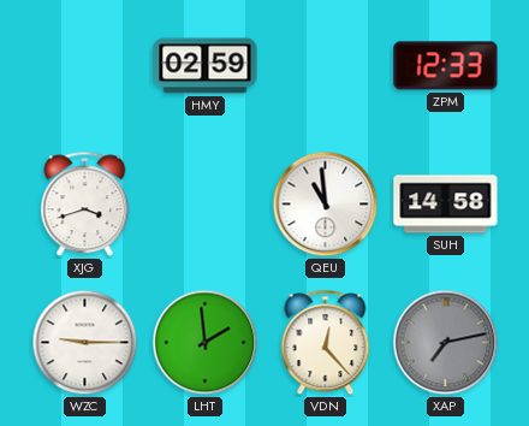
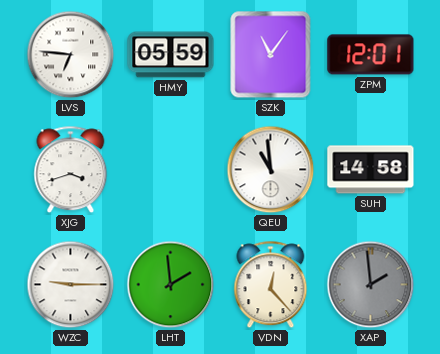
LVS: none -> 6:46
HMY: 02:59 -> 05:59
SZK: none -> 11:06
ZPM: 12:33 -> 12:01
XAP: 7:13 -> 1:59
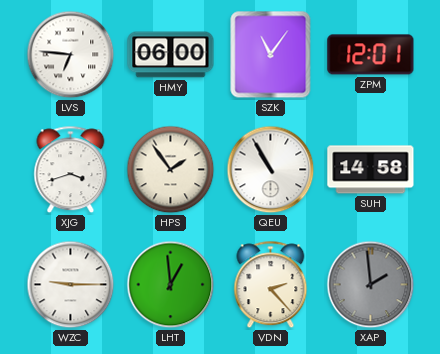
HMY: 05:59 -> 06:00
HPS: none -> 1:54
QEU: 10:59 -> 10:55
LHT: 1:59 -> 12:59
VDN: 12:23 -> 2:23
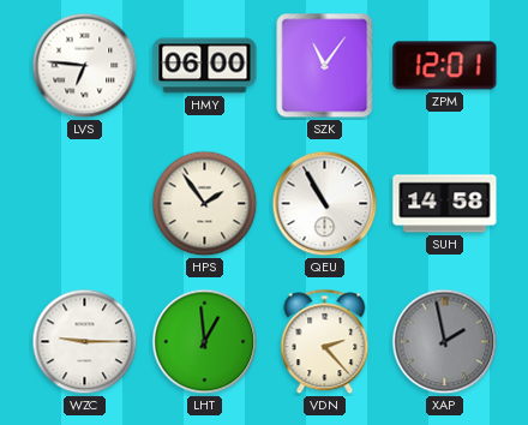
XJG: 3:42 -> none
XAP: 1:59 -> 1:58
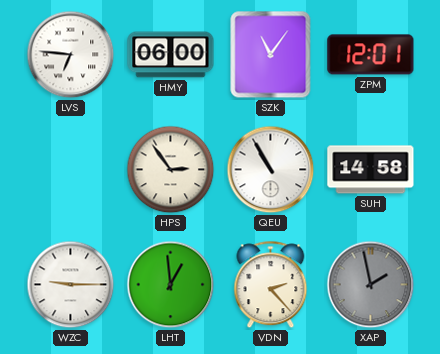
HPS: 1:54 -> 2:54
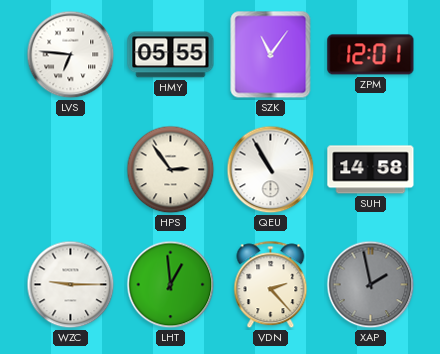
HMY: 06:00 -> 05:55
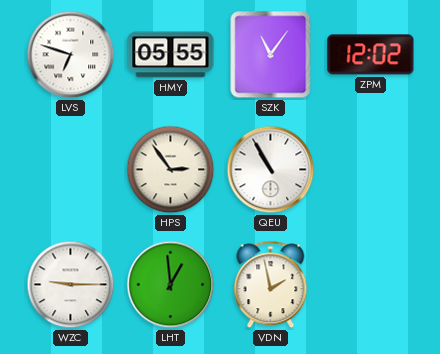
LVS: 6:46 -> 6:48
ZPM: 12:01 -> 12:02
SUH: 14:58 -> none
VDN: 2:23 -> 1:58
XAP: 1:58 -> none
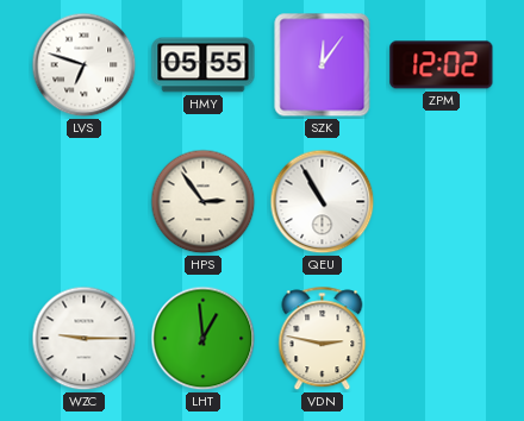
SZK: 11:06 -> 12:06
VDN: 1:58 -> 2:47
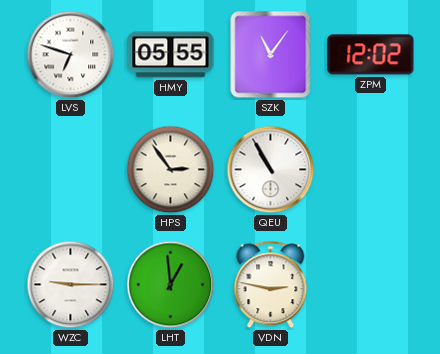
SZK: 12:06 -> 11:06
